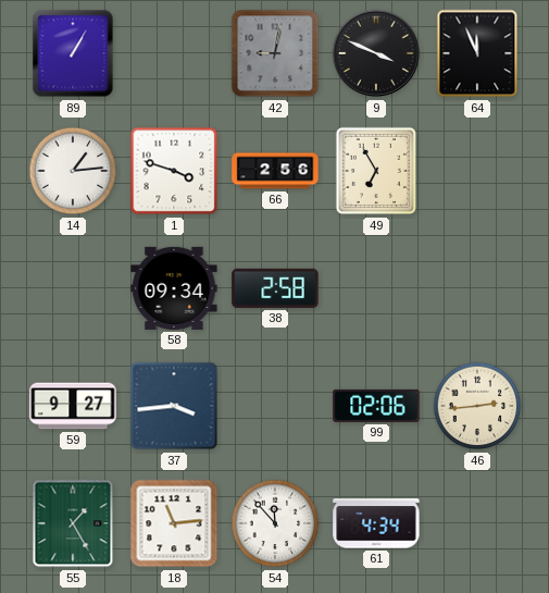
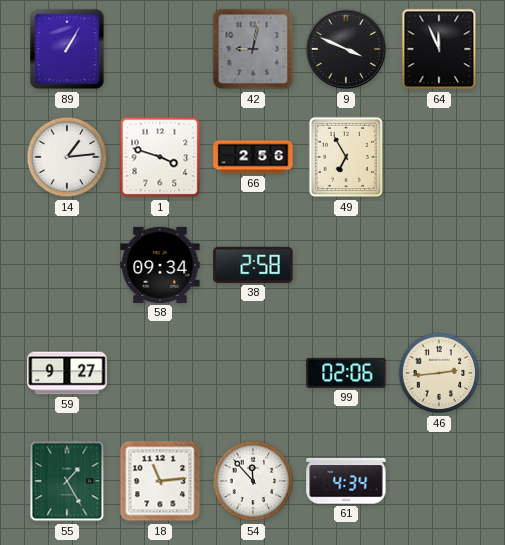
37: 3:44 -> none
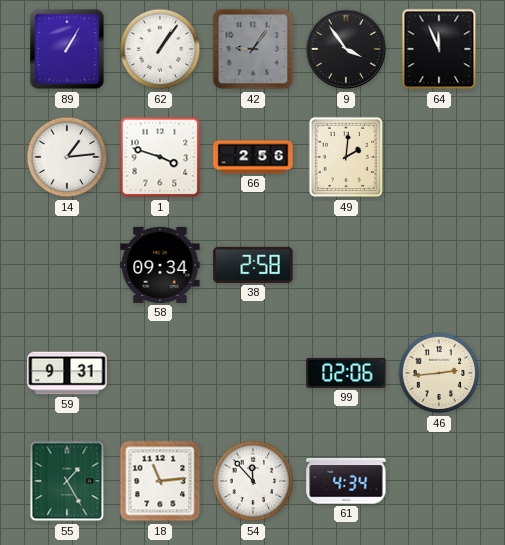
62: none -> 1:06
42: 9:02 -> 9:06
9: 3:49 -> 3:54
49: 6:55 -> 2:01
59: 9:27 -> 9:31
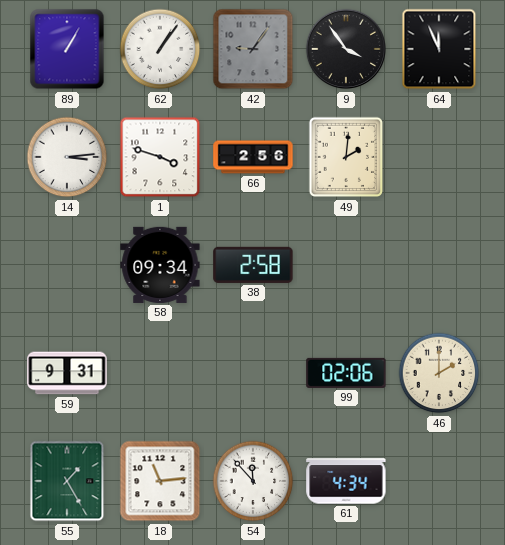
14: 1:14 -> 3:14
46: 2:44 -> 2:00
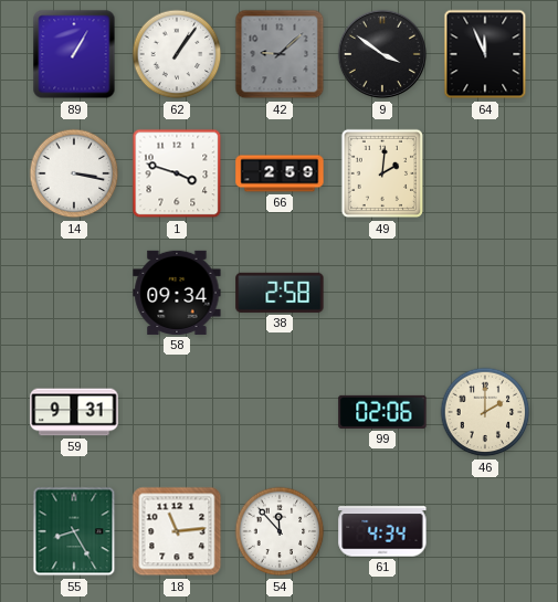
42: 9:06 -> 9:08
9: 3:54 -> 3:51
14: 3:14 -> 3:17
66: 2:56 -> 2:59
55: 1:25 -> 8:25
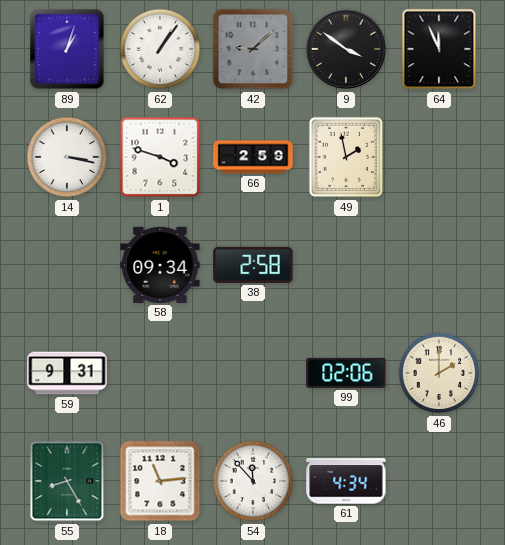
89: 1:05 -> 1:03
49: 2:01 -> 1:58
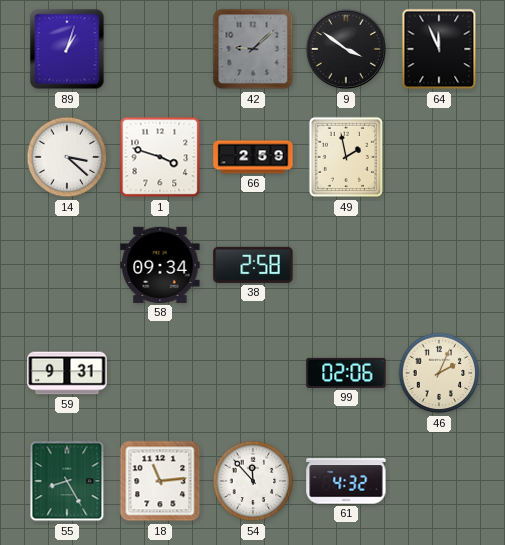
62: 1:06 -> none
14: 3:17 -> 3:22
46: 2:00 -> 2:04
61: 4:34 -> 4:32
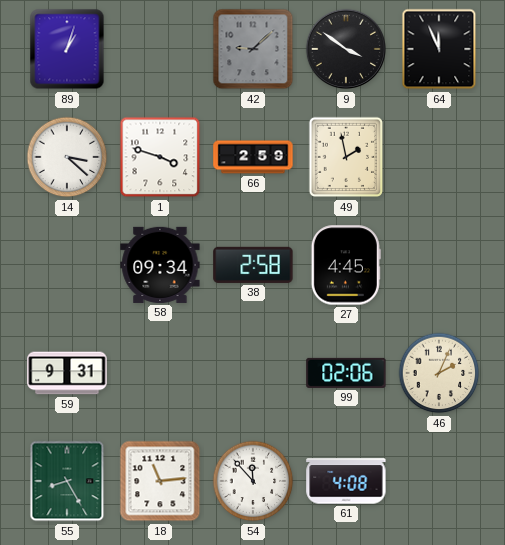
27: none -> 4:45
61: 4:32 -> 4:08
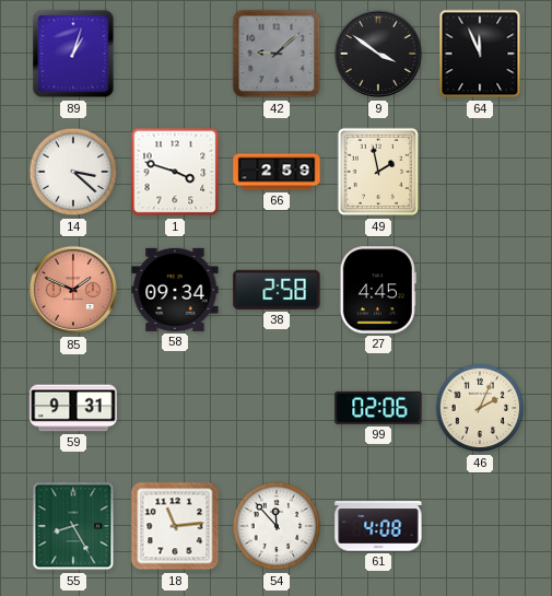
85: none -> 1:49
